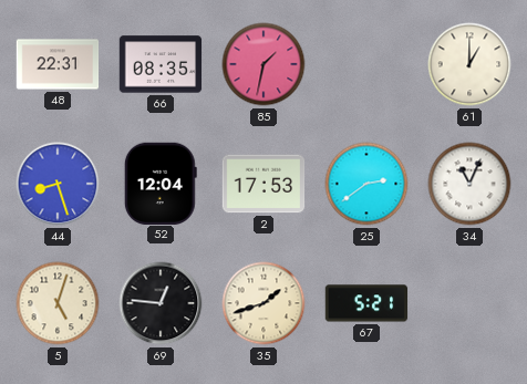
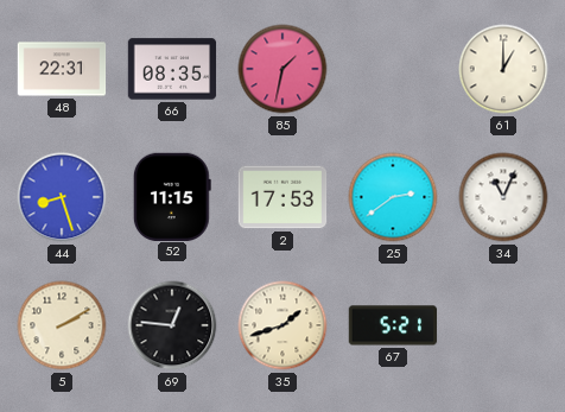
52: 12:04 -> 11:15
5: 5:03 -> 2:10
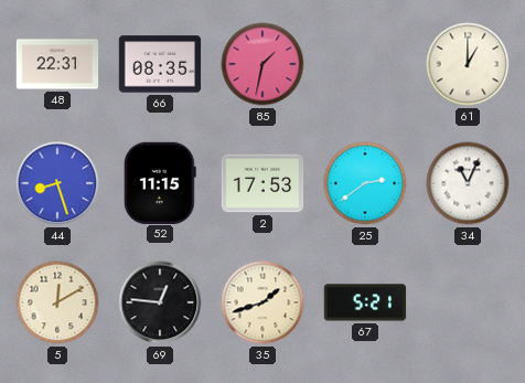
5: 2:10 -> 12:10
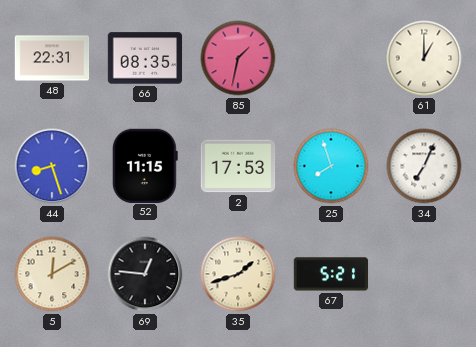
25: 2:39 -> 7:57
34: 11:04 -> 7:04
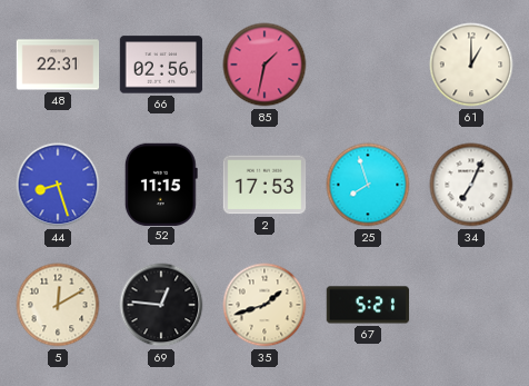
66: 08:35 -> 02:56
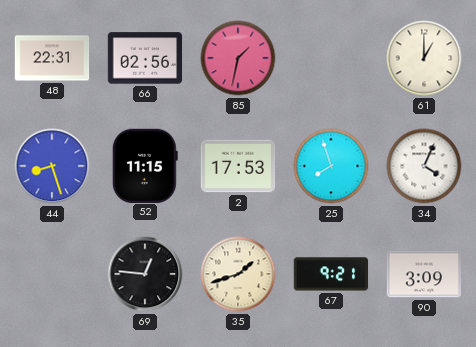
34: 7:04 -> 4:04
5: 12:10 -> none
67: 5:21 -> 9:21
90: none -> 3:09
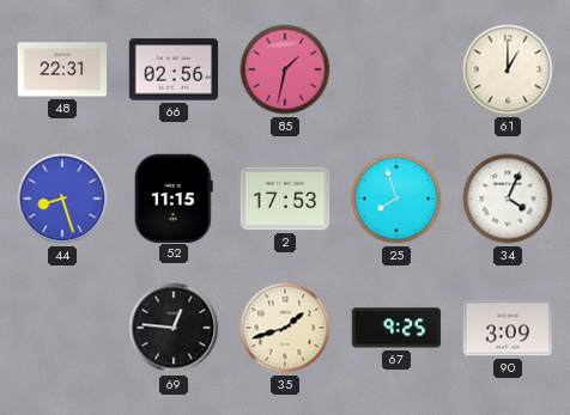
67: 9:21 -> 9:25
